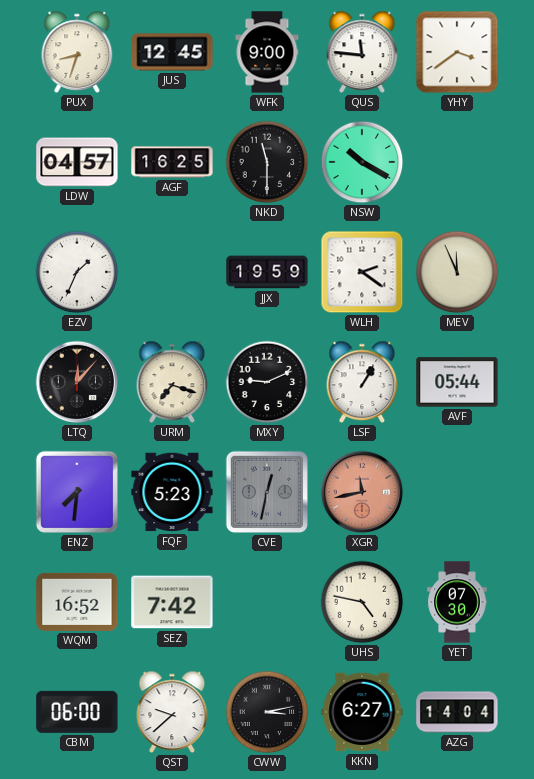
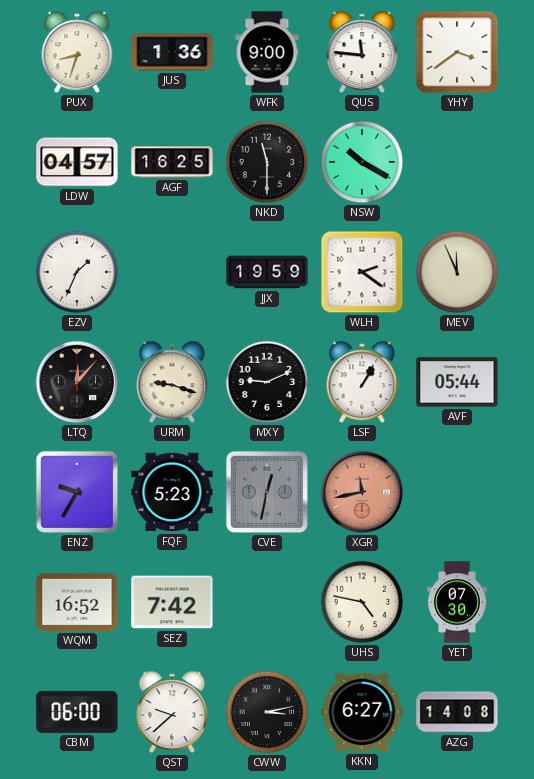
JUS: 12:45 -> 1:36
URM: 7:18 -> 9:18
ENZ: 7:31 -> 9:35
AZG: 14:04 -> 14:08
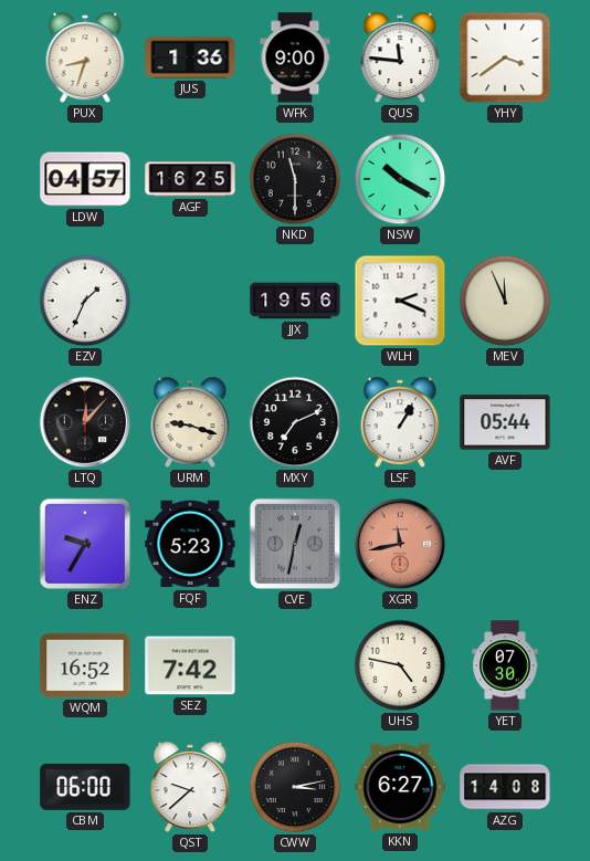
JJX: 19:59 -> 19:56
WLH: 2:21 -> 2:19
MXY: 9:11 -> 7:11
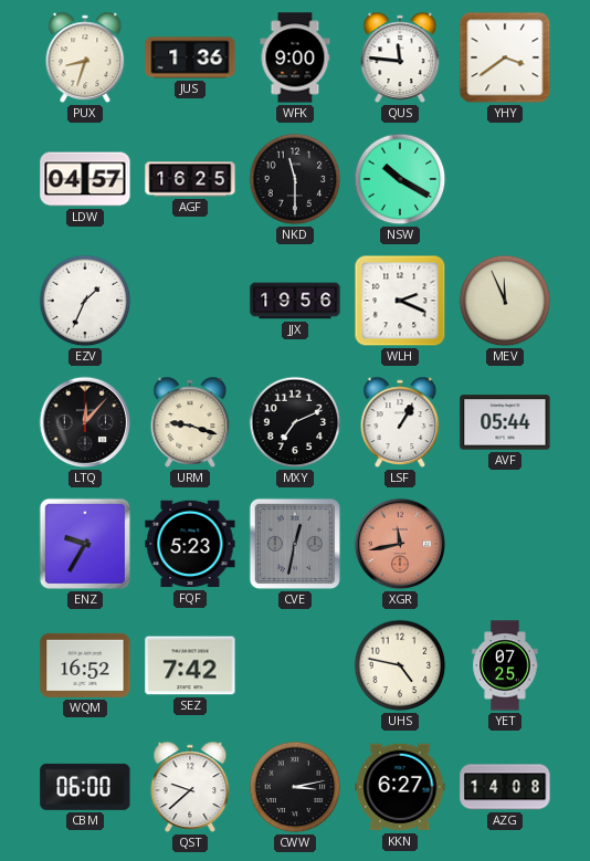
YET: 07:30 -> 07:25
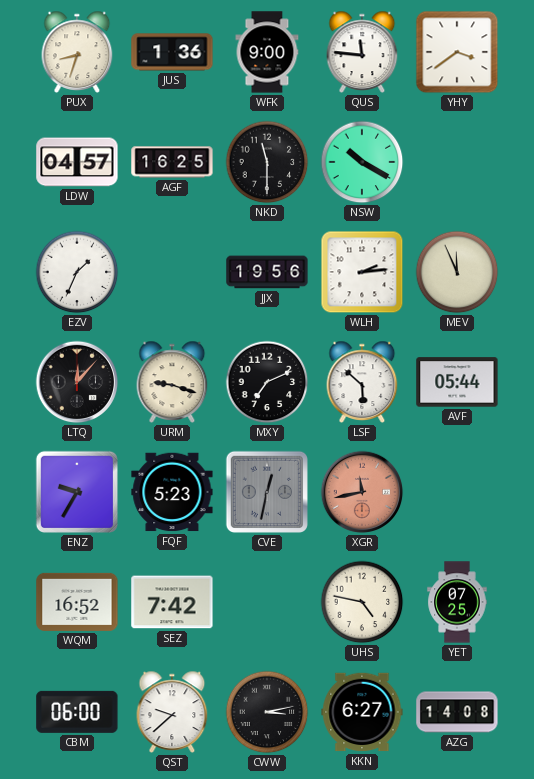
WLH: 2:19 -> 2:14
LSF: 1:05 -> 5:52
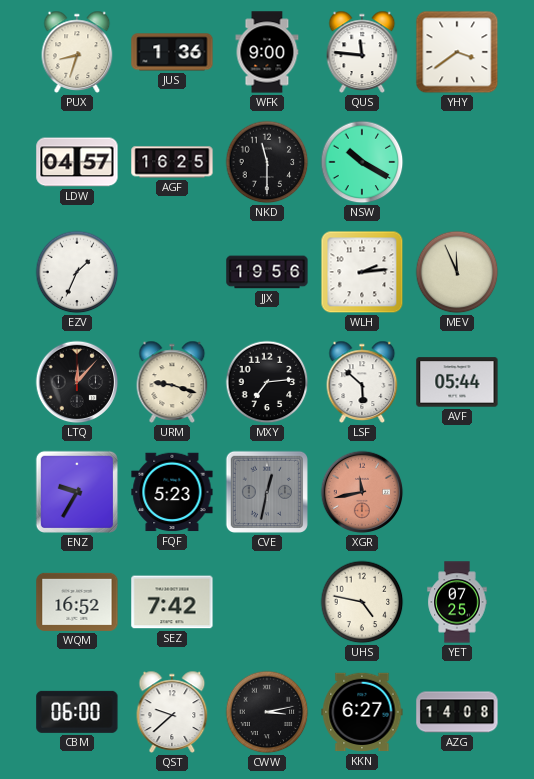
MXY: 7:11 -> 7:14
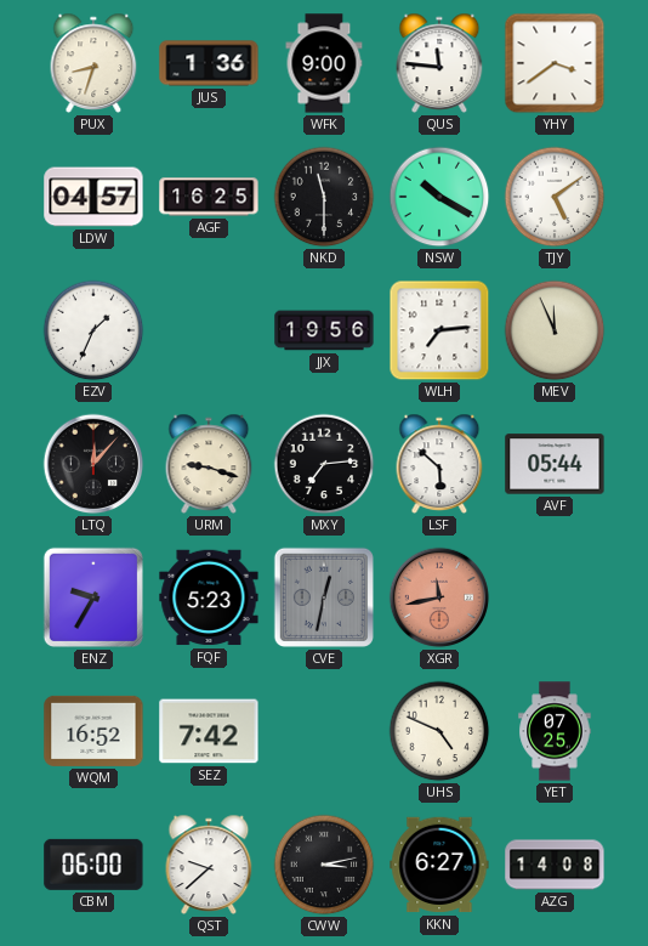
TJY: none -> 5:09
WLH: 2:14 -> 7:14
UHS: 4:47 -> 4:49
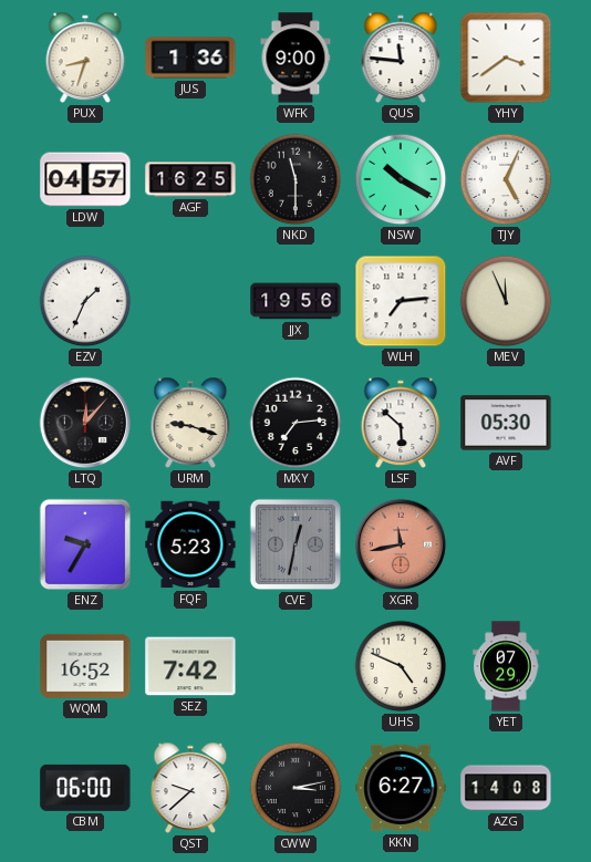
TJY: 5:09 -> 5:04
AVF: 05:44 -> 05:30
YET: 07:25 -> 07:29
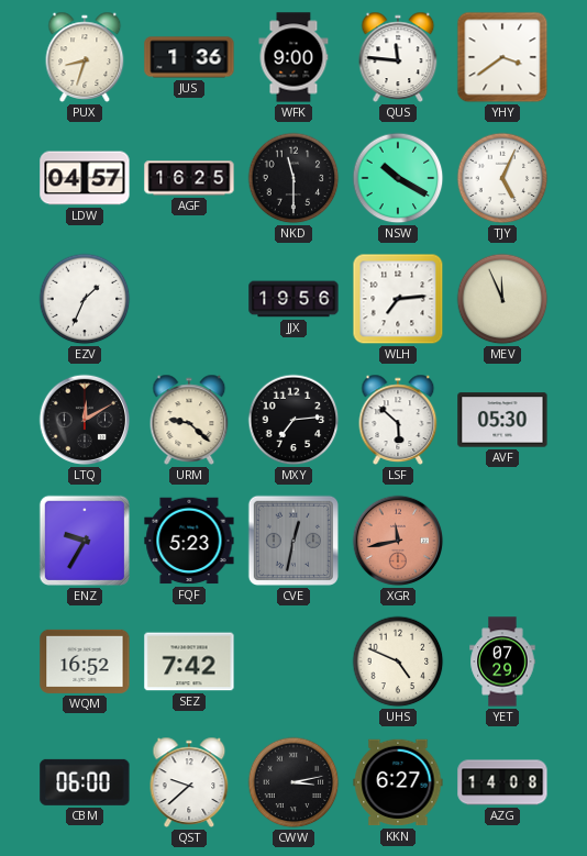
LTQ: 12:07 -> 12:10
URM: 9:18 -> 9:22
